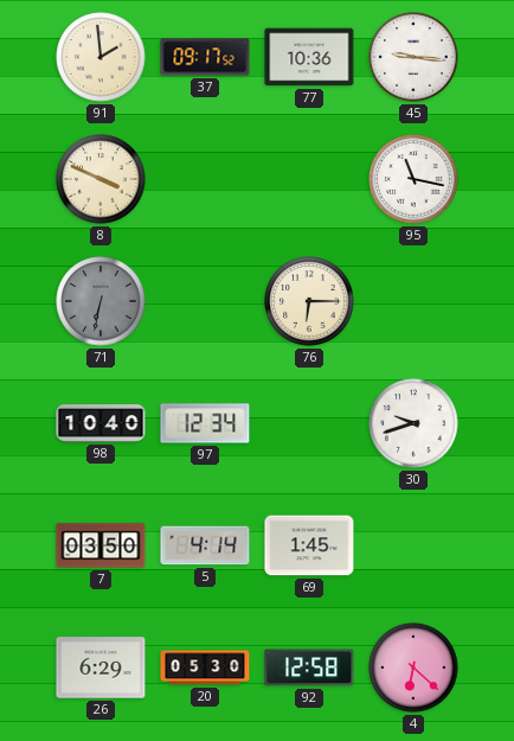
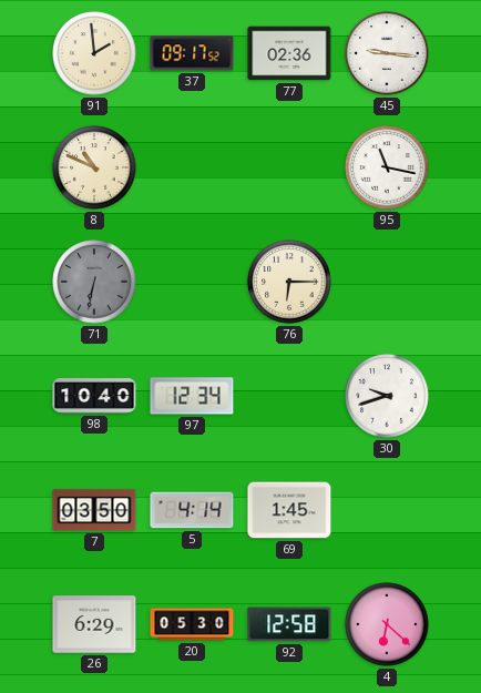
77: 10:36 -> 02:36
8: 3:49 -> 10:49
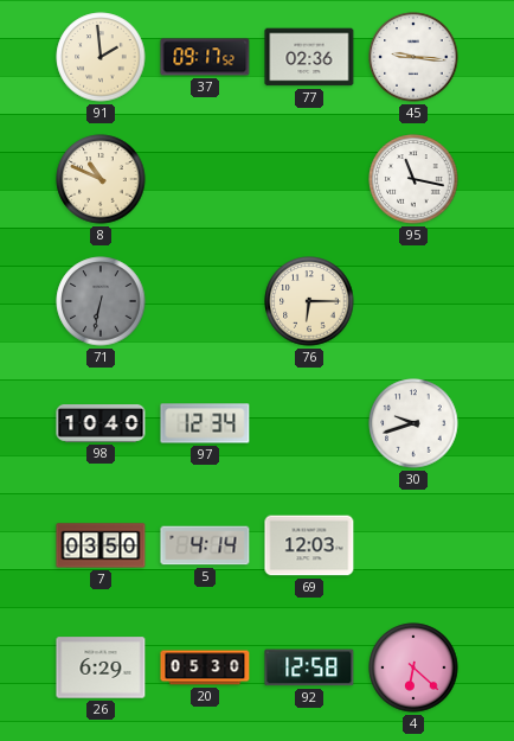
69: 1:45 -> 12:03
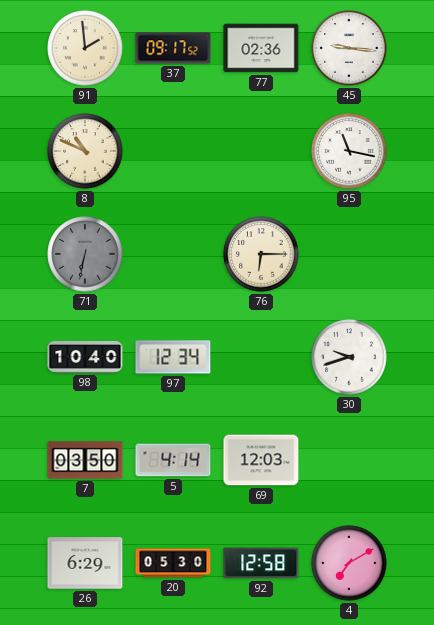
4: 6:22 -> 7:10
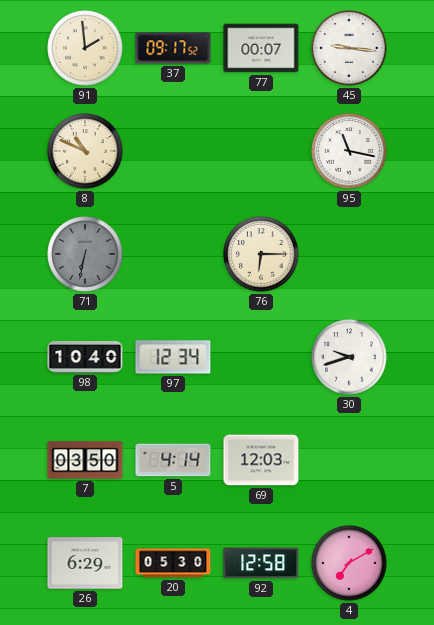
77: 02:36 -> 00:07
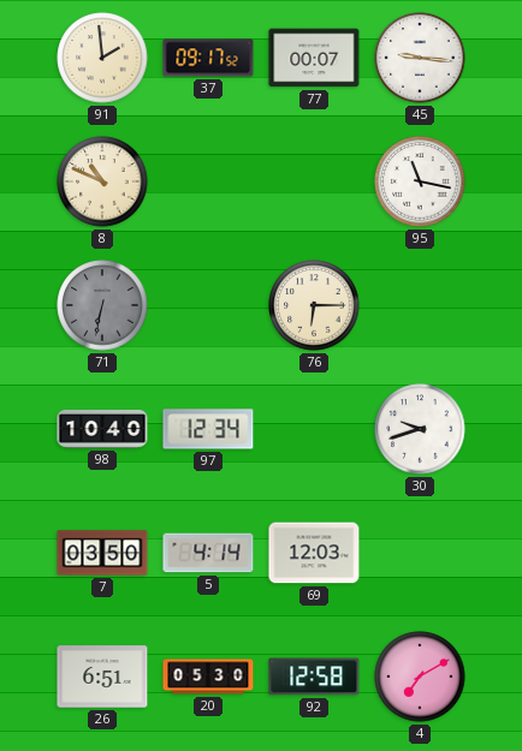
26: 6:29 -> 6:51
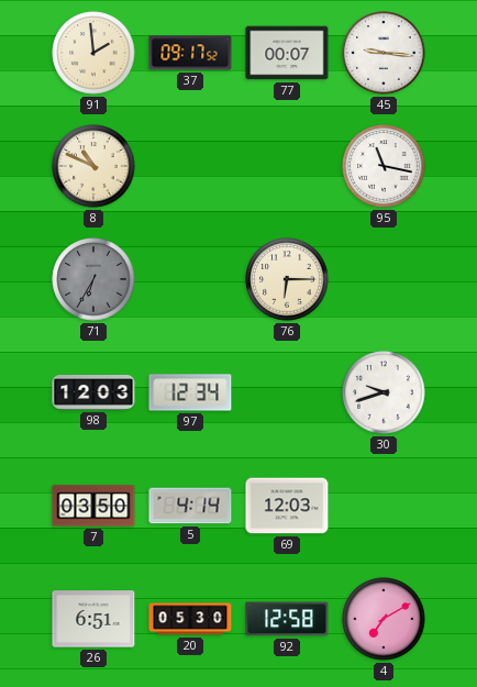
71: 6:32 -> 6:35
98: 10:40 -> 12:03
